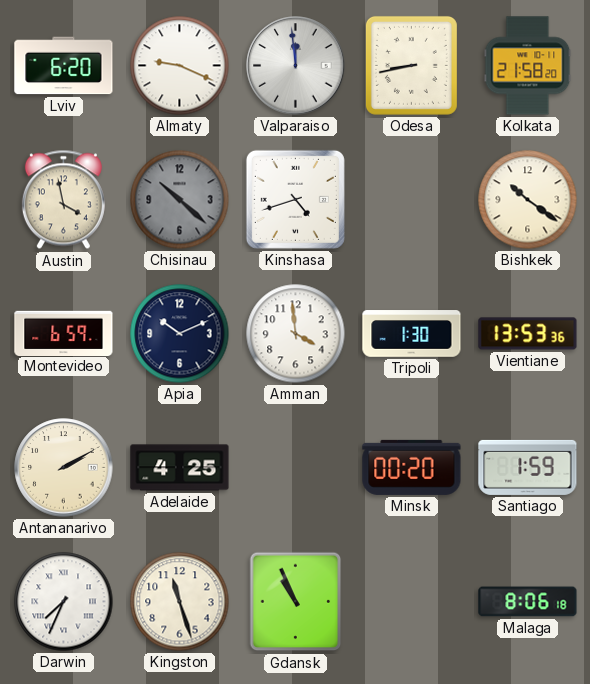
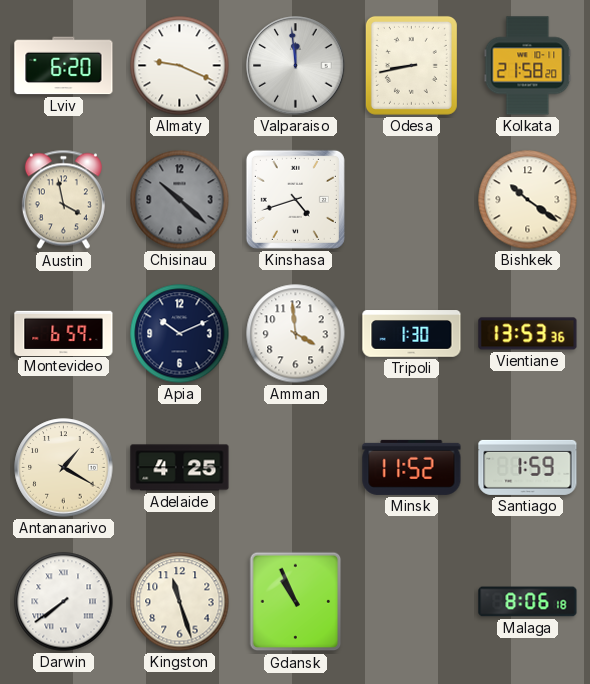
Antananarivo: 2:10 -> 1:20
Minsk: 00:20 -> 11:52
Darwin: 7:34 -> 7:39
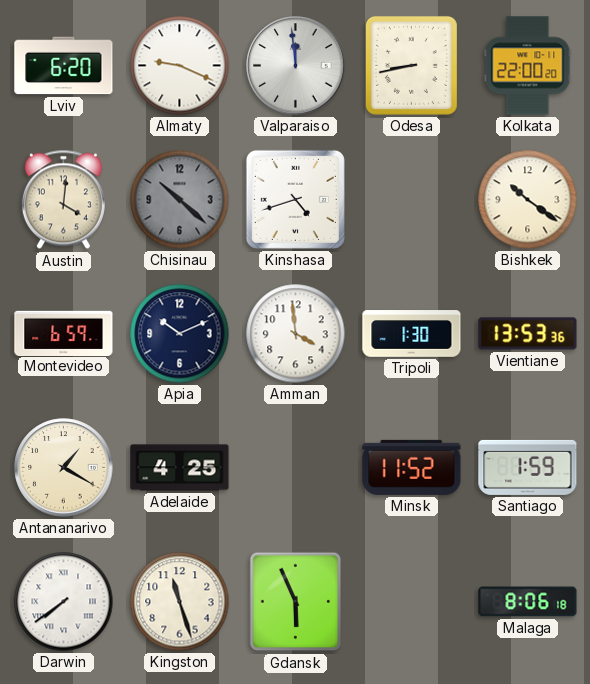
Kolkata: 21:58 -> 22:00
Austin: 3:58 -> 4:01
Gdansk: 10:56 -> 5:56
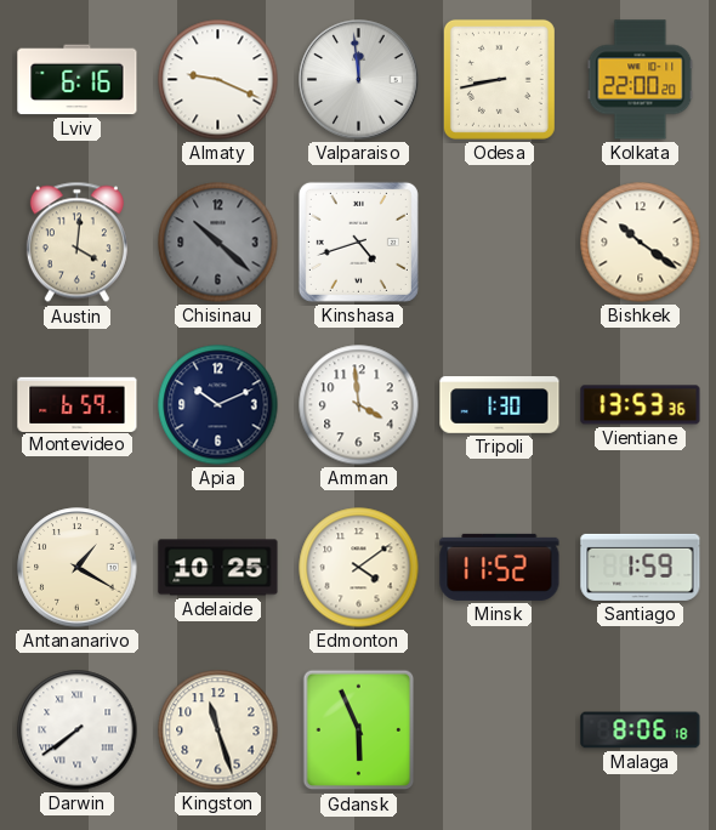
Lviv: 6:20 -> 6:16
Adelaide: 4:25 -> 10:25
Edmonton: none -> 4:09
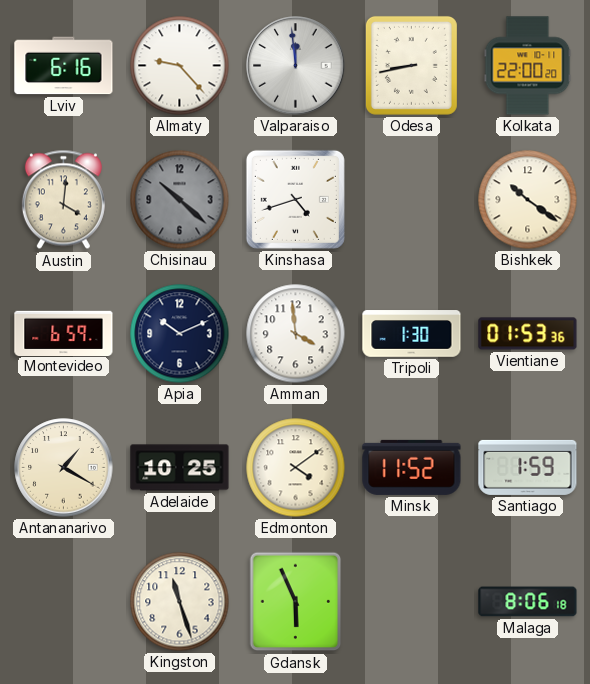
Almaty: 9:19 -> 9:23
Vientiane: 13:53 -> 01:53
Darwin: 7:39 -> none
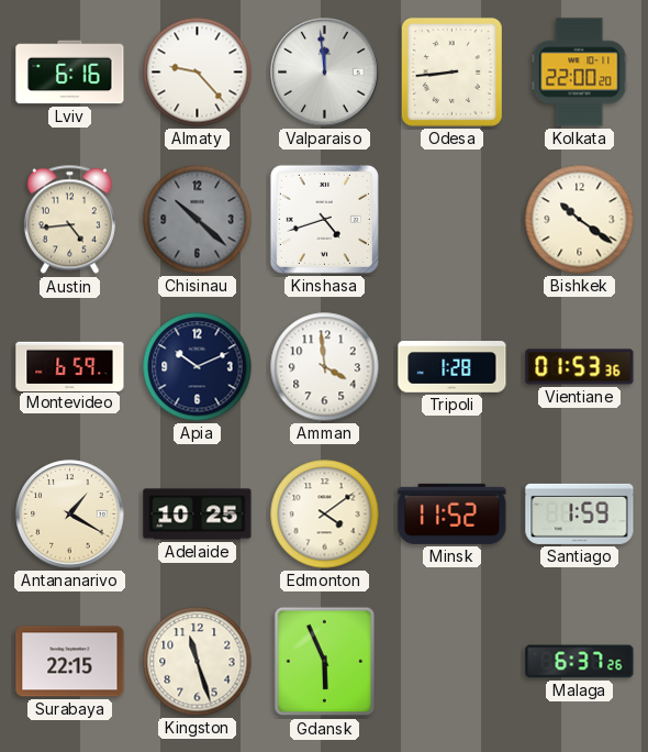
Odesa: 8:43 -> 8:44
Austin: 4:01 -> 4:44
Tripoli: 1:30 -> 1:28
Surabaya: none -> 22:15
Malaga: 8:06 -> 6:37
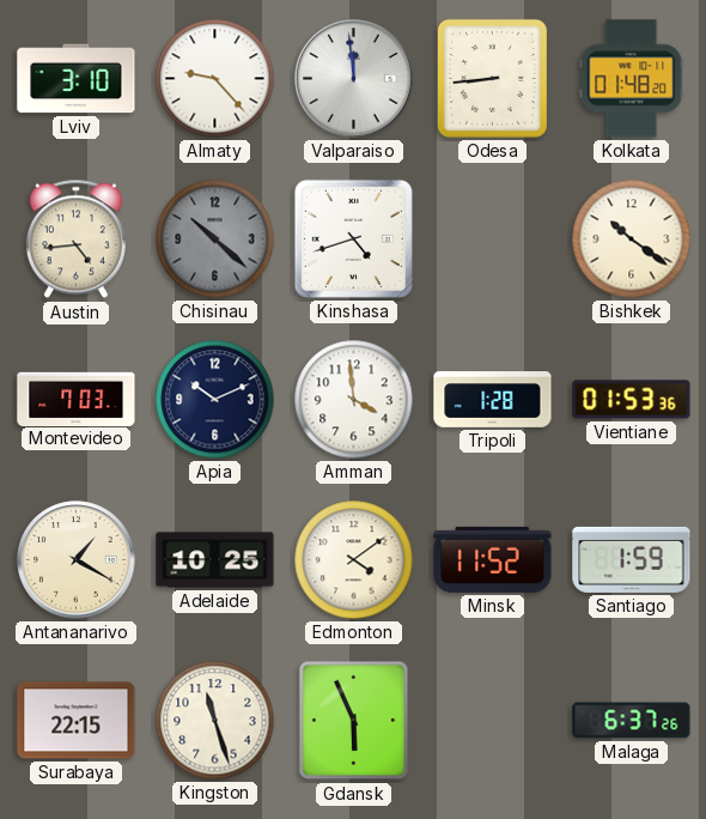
Lviv: 6:16 -> 3:10
Kolkata: 22:00 -> 01:48
Montevideo: 6:59 -> 7:03
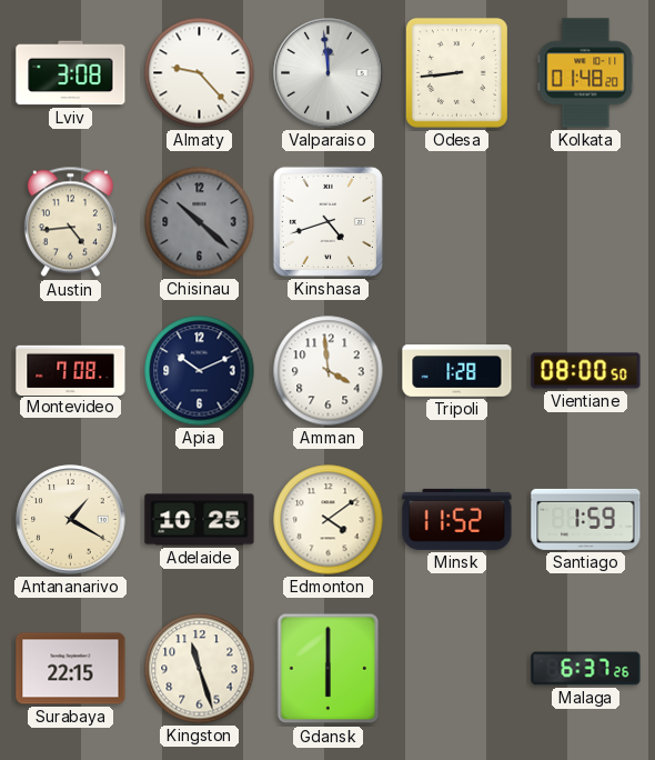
Lviv: 3:10 -> 3:08
Bishkek: 10:21 -> none
Montevideo: 7:03 -> 7:08
Vientiane: 01:53 -> 08:00
Gdansk: 5:56 -> 6:00
